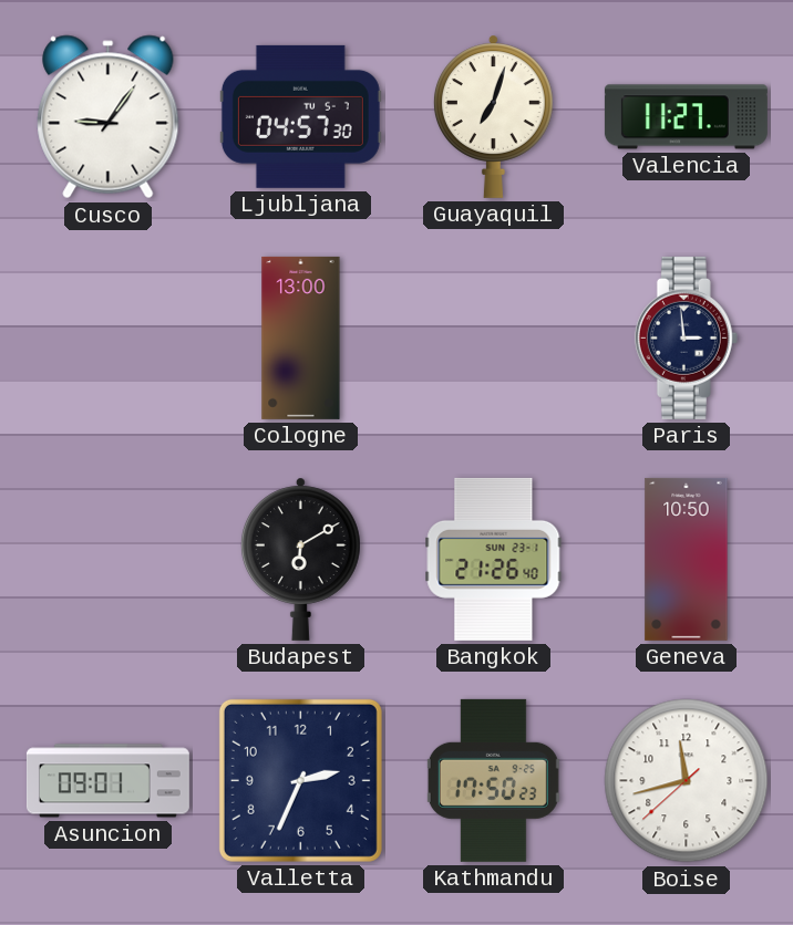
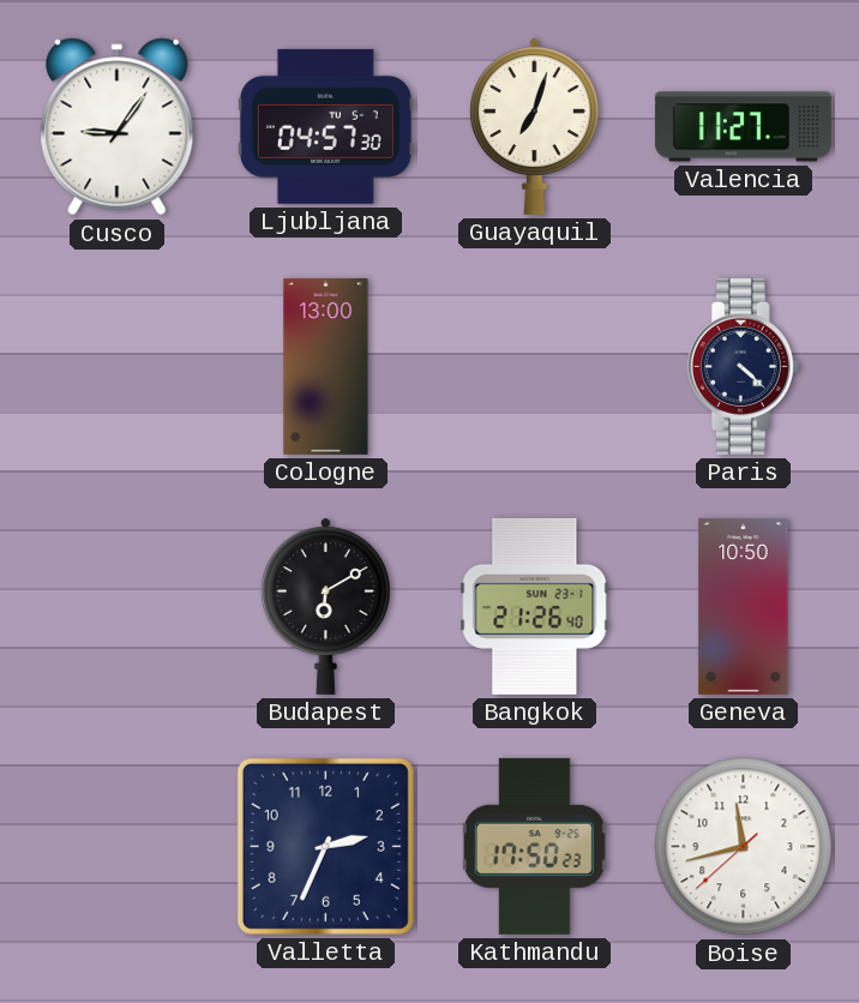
Paris: 2:59 -> 4:22
Asuncion: 09:01 -> none
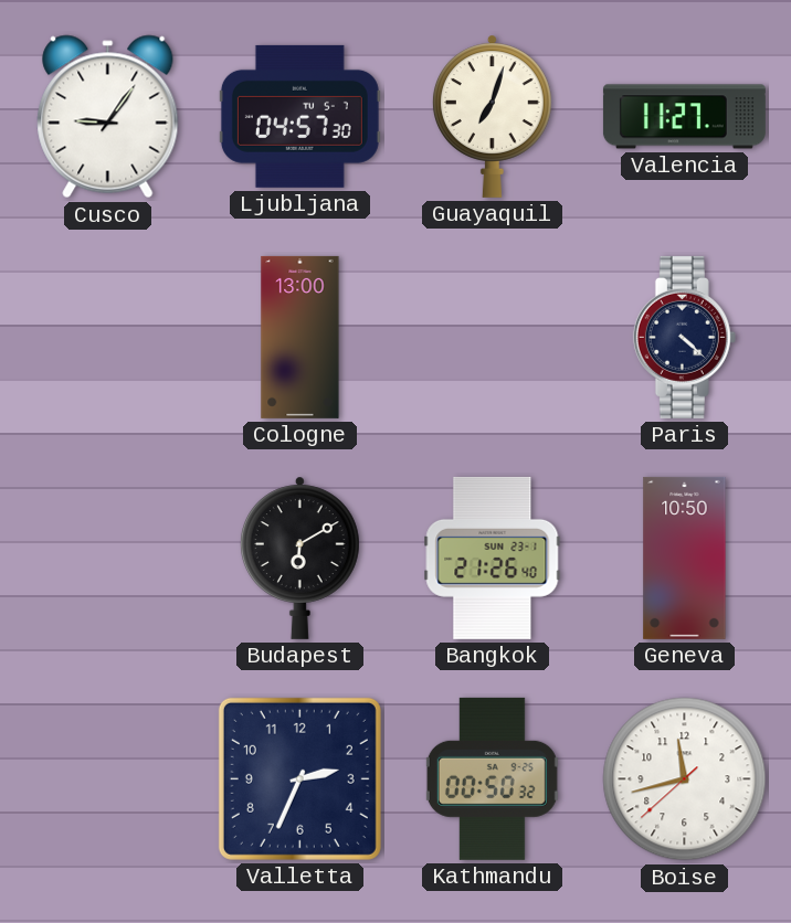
Kathmandu: 17:50 -> 00:50
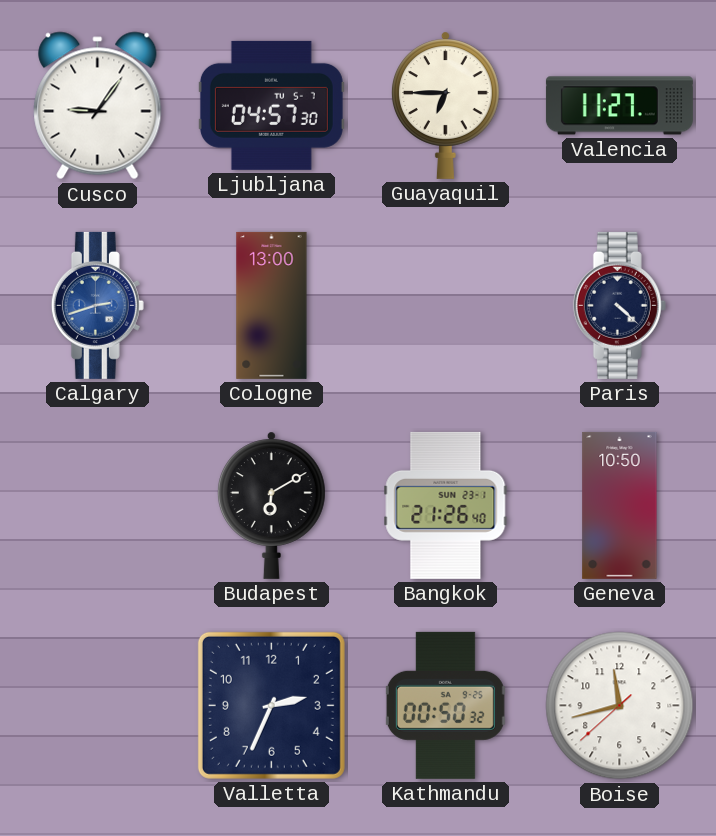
Guayaquil: 7:03 -> 6:45
Calgary: none -> 2:42
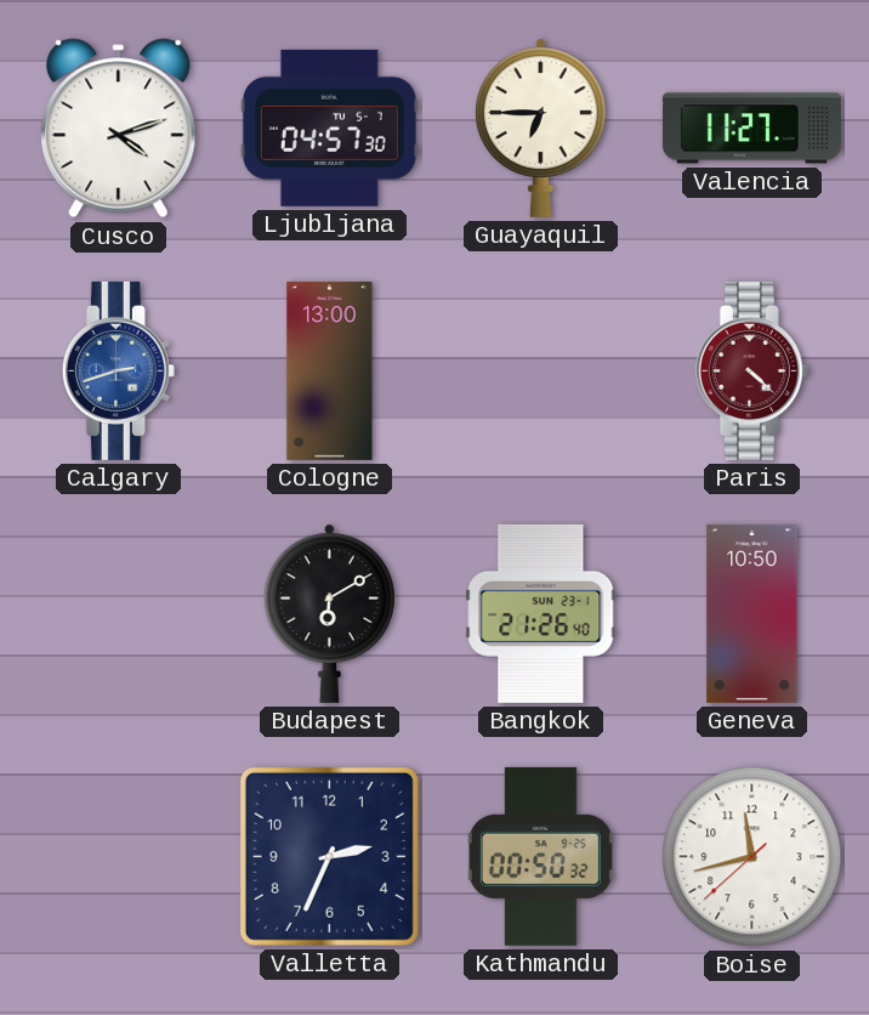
Cusco: 9:06 -> 4:12
Paris dial: navy -> burgundy
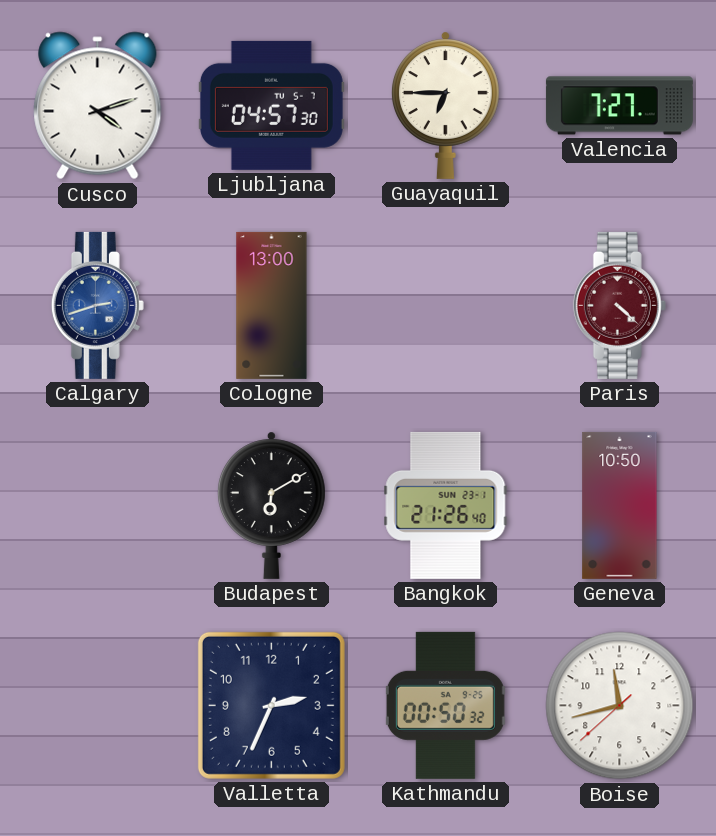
Valencia: 11:27 -> 7:27
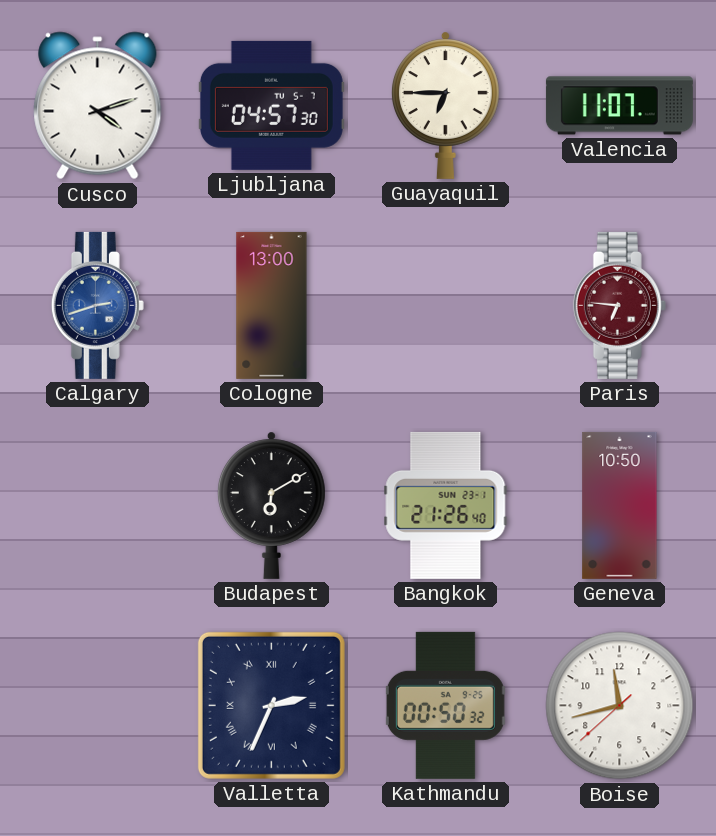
Valencia: 7:27 -> 11:07
Paris: 4:22 -> 6:46
Valletta numerals: Arabic -> Roman
